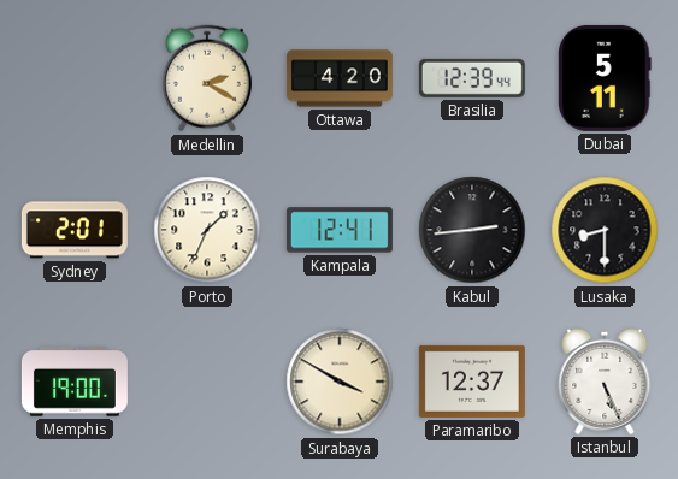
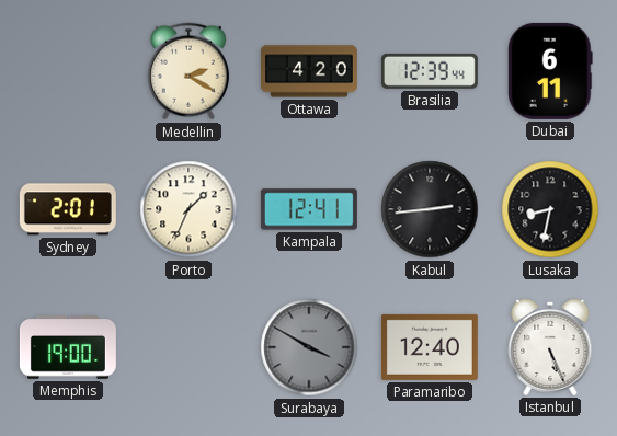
Dubai: 5:11 -> 6:11
Lusaka: 8:30 -> 8:32
Surabaya dial: cream -> grey
Paramaribo: 12:37 -> 12:40
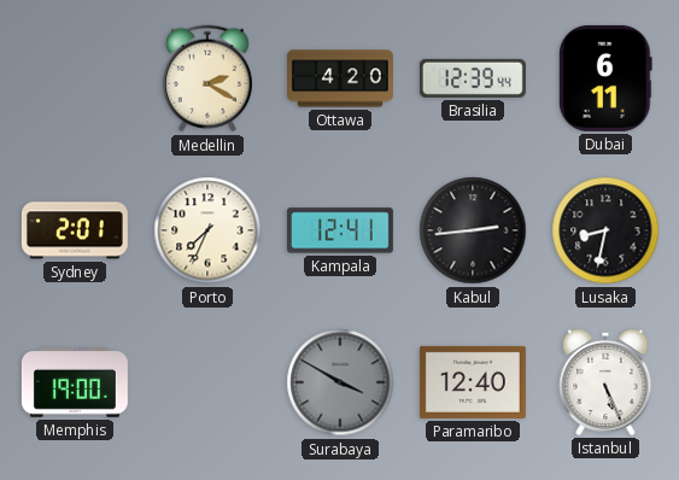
Porto: 1:34 -> 7:34
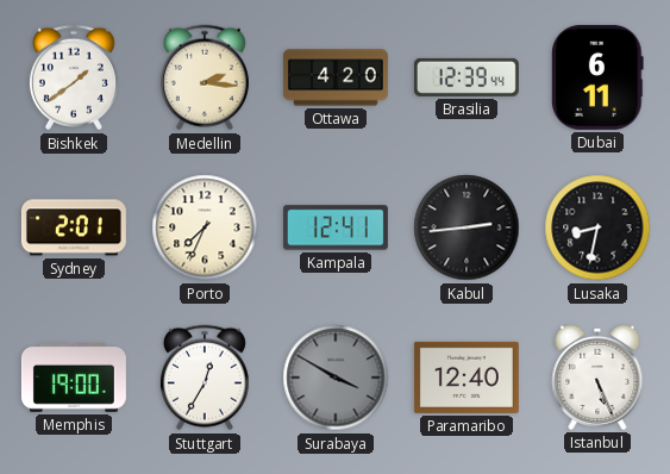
Bishkek: none -> 1:39
Medellin: 2:20 -> 2:16
Stuttgart: none -> 12:35
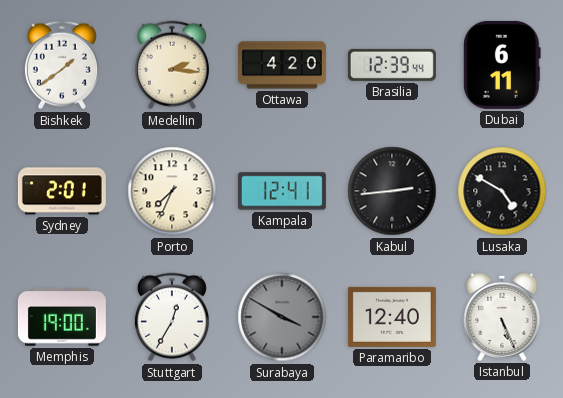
Lusaka: 8:32 -> 4:50
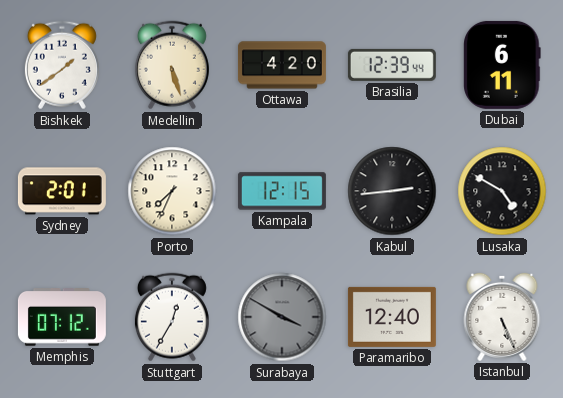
Medellin: 2:16 -> 5:27
Kampala: 12:41 -> 12:15
Memphis: 19:00 -> 07:12
